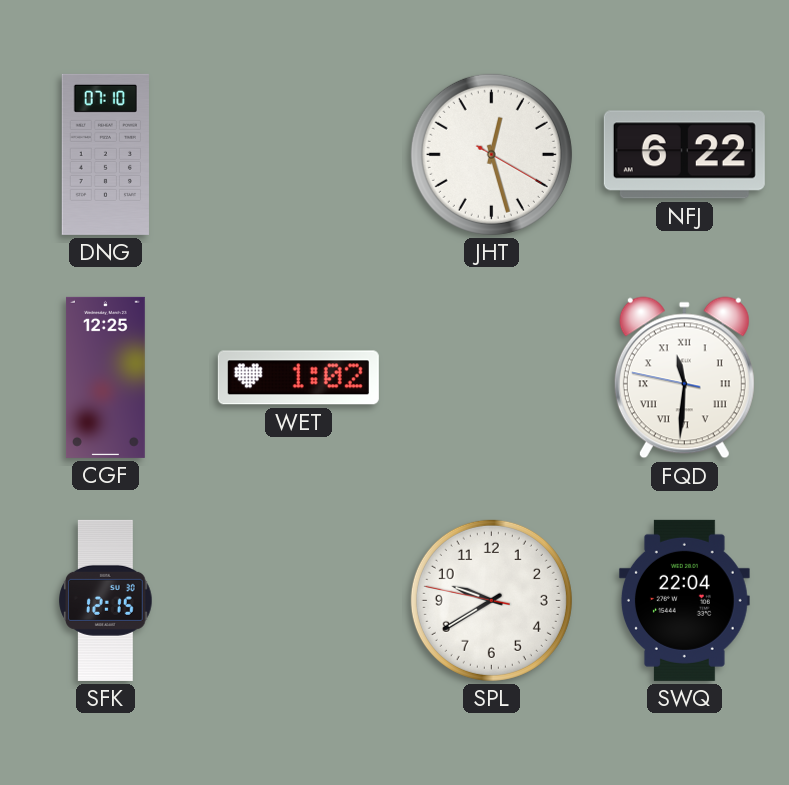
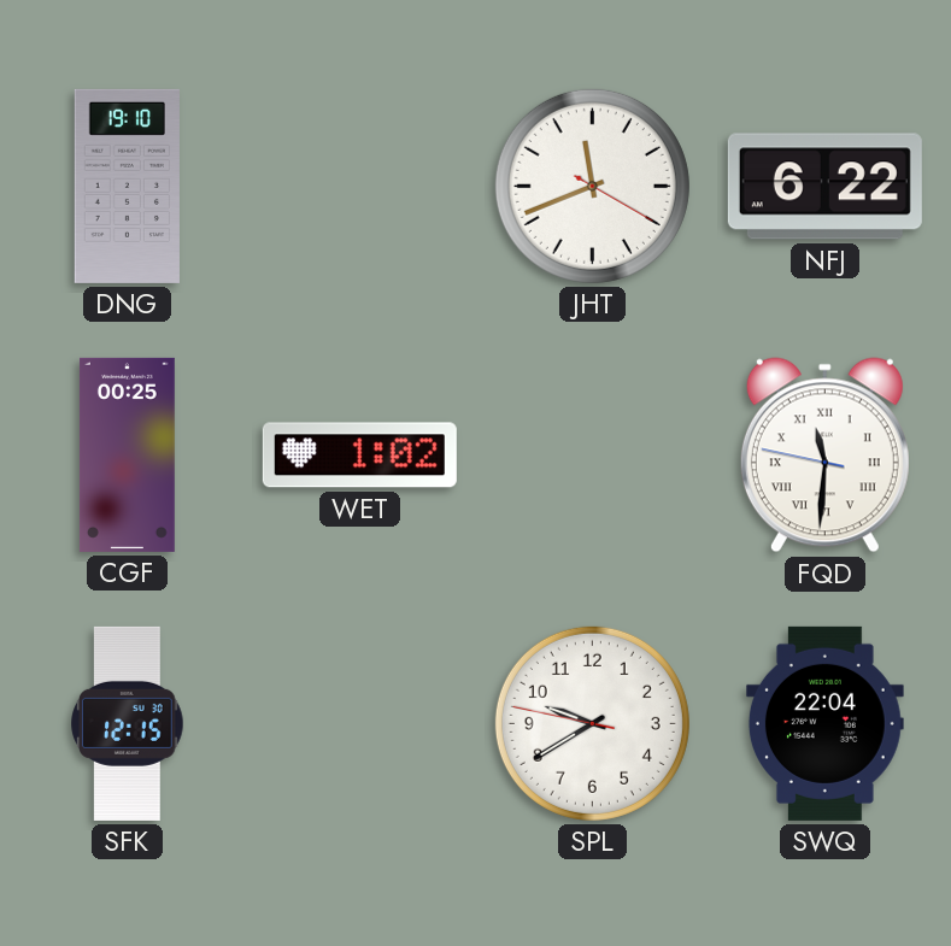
DNG: 07:10 -> 19:10
JHT: 12:27 -> 11:41
CGF: 12:25 -> 00:25
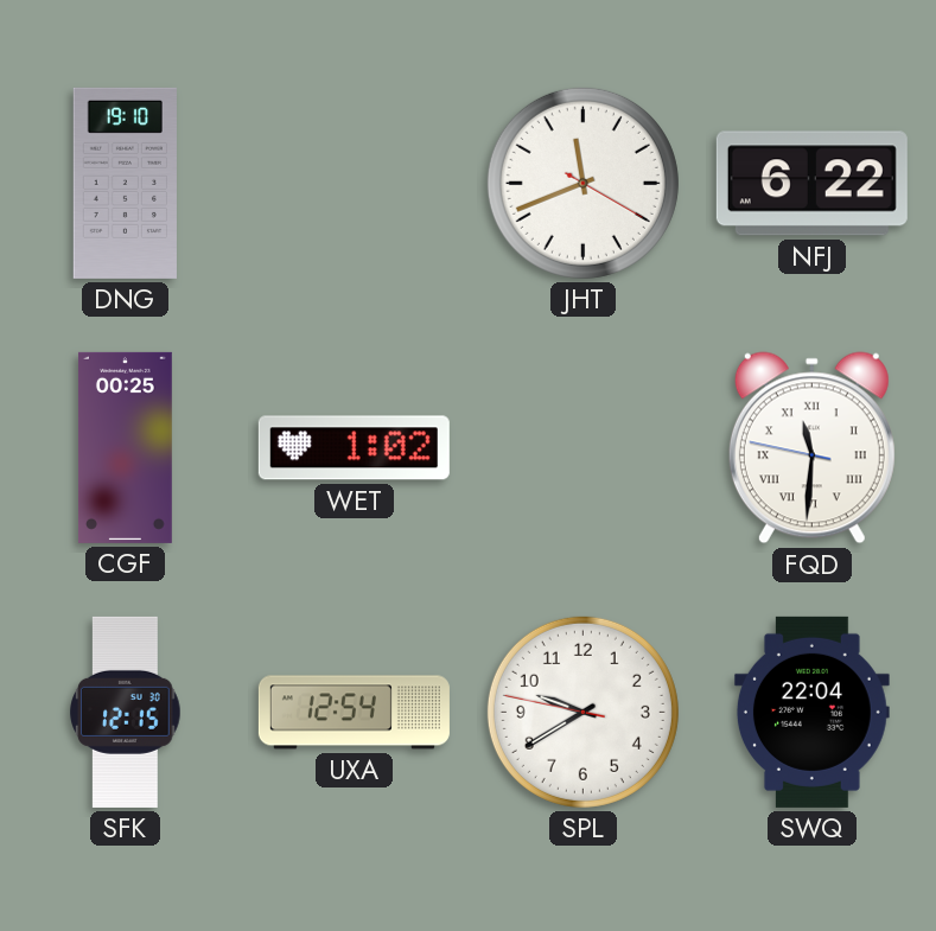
UXA: none -> 12:54
